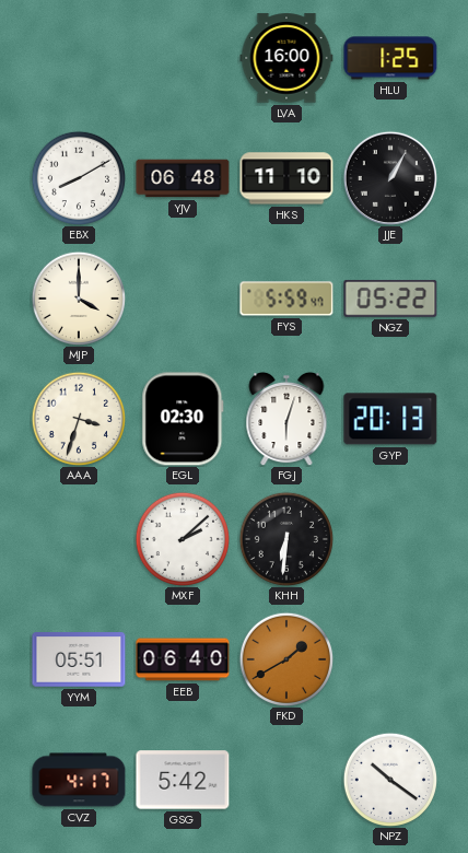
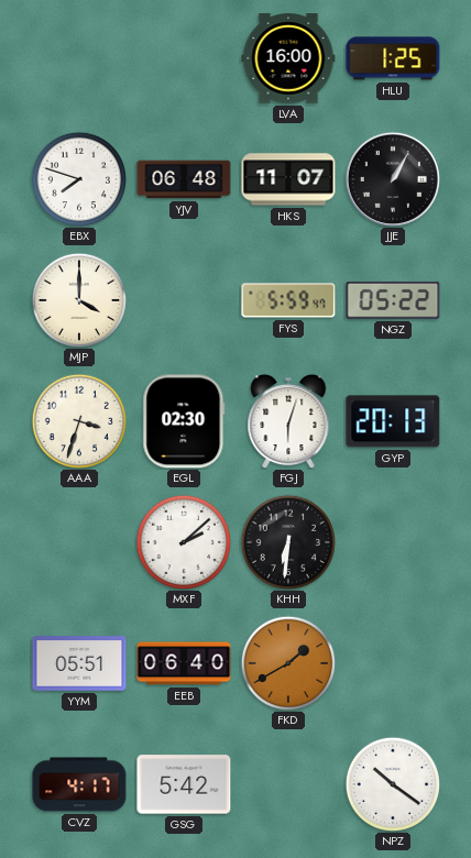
EBX: 8:10 -> 7:48
HKS: 11:10 -> 11:07
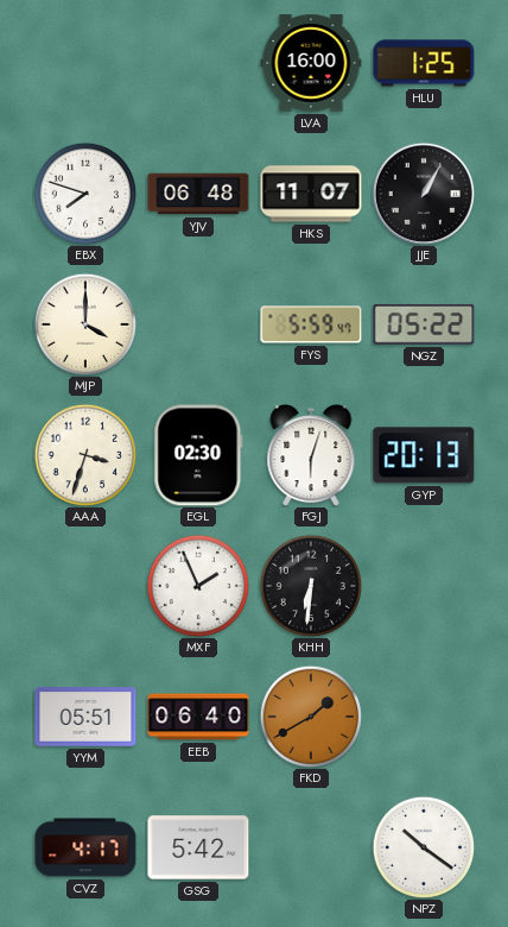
MXF: 2:08 -> 1:56
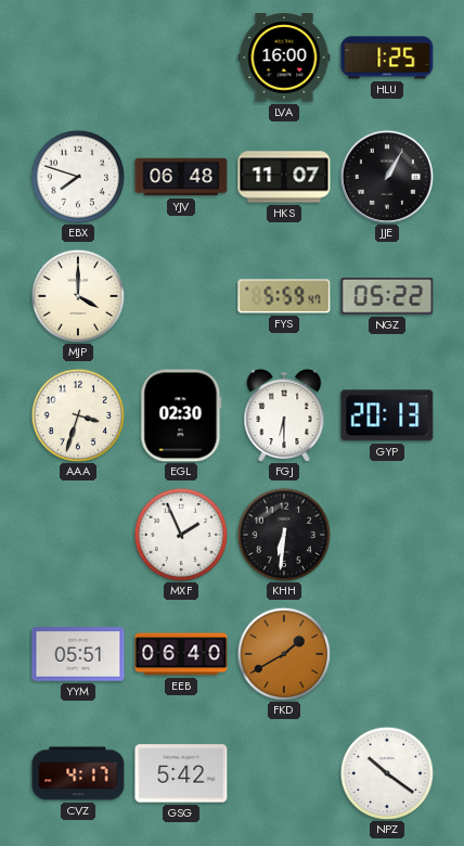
FGJ: 6:03 -> 6:30
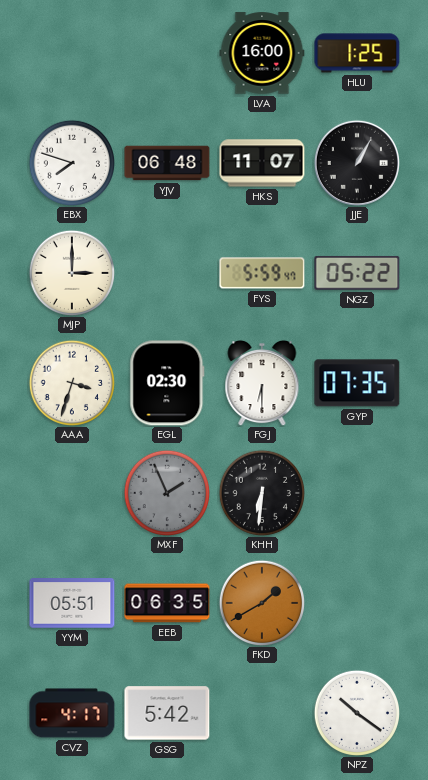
MJP: 4:00 -> 3:00
GYP: 20:13 -> 07:35
MXF dial: white -> grey
EEB: 06:40 -> 06:35
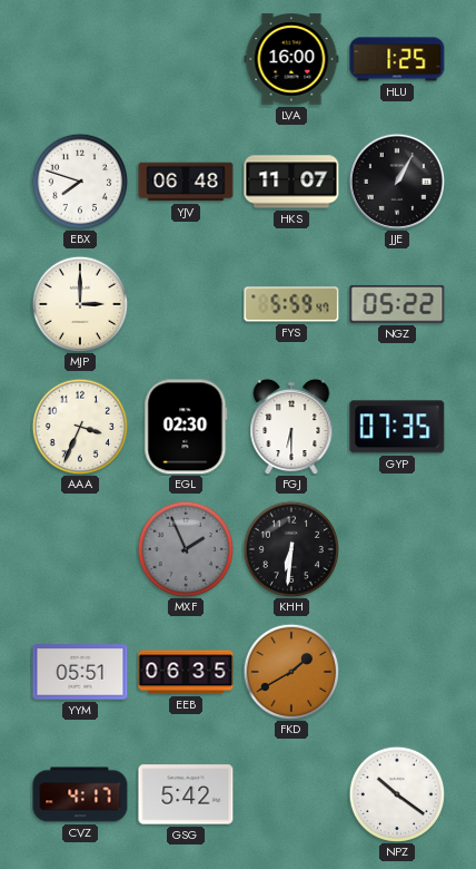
AAA: 3:33 -> 3:34
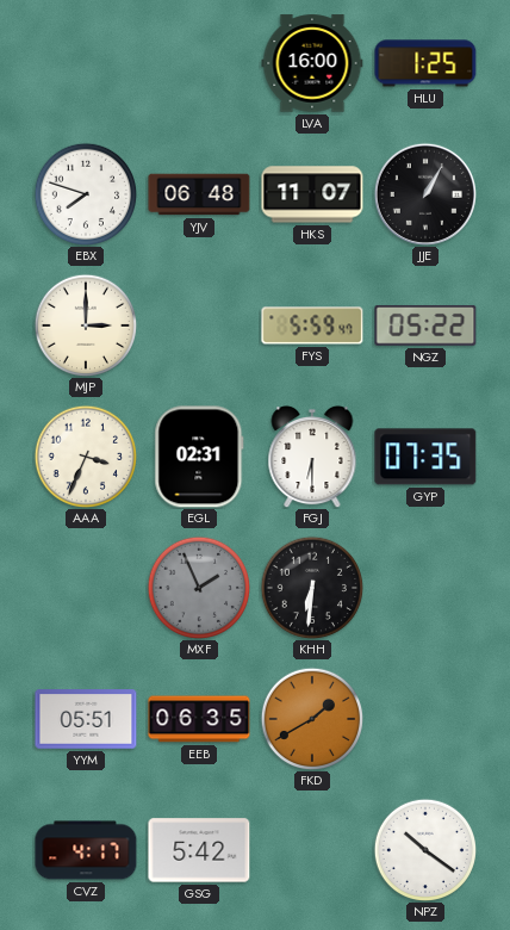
EGL: 02:30 -> 02:31
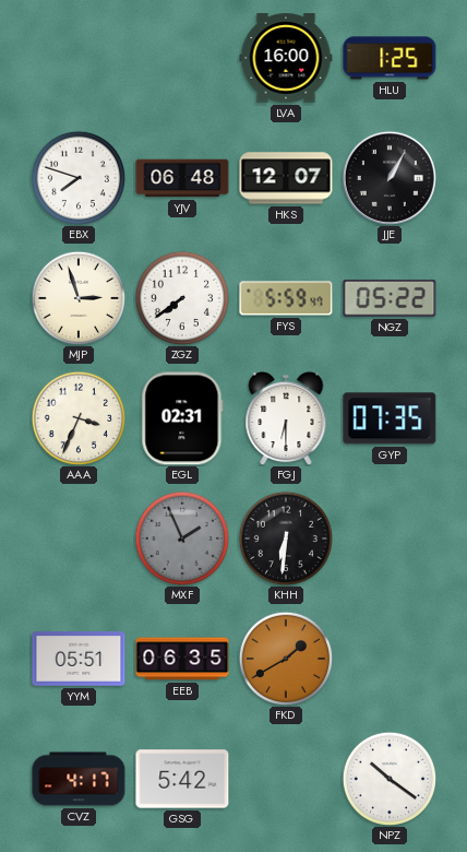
HKS: 11:07 -> 12:07
MJP: 3:00 -> 2:57
ZGZ: none -> 7:39
